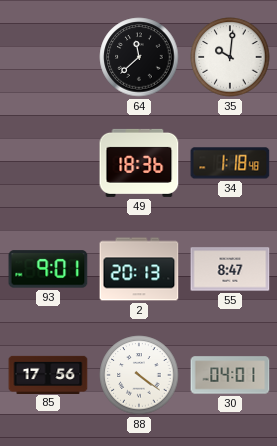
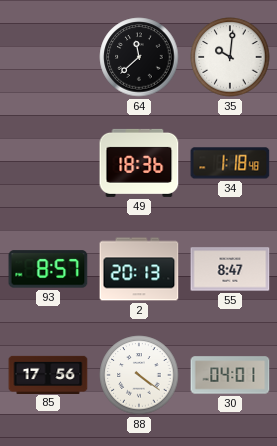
93: 9:01 -> 8:57
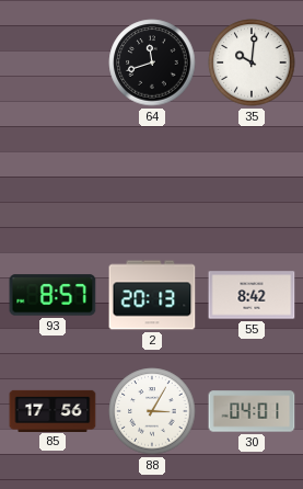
64: 11:38 -> 11:42
49: 18:36 -> none
34: 1:18 -> none
55: 8:47 -> 8:42
88: 4:21 -> 3:05
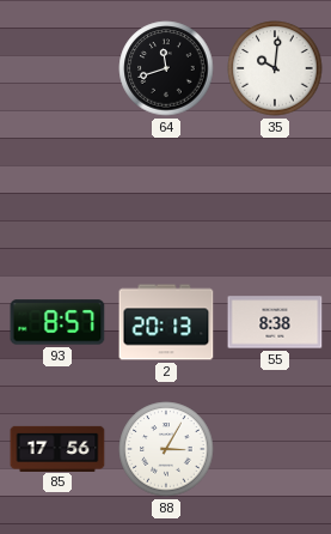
55: 8:42 -> 8:38
30: 04:01 -> none
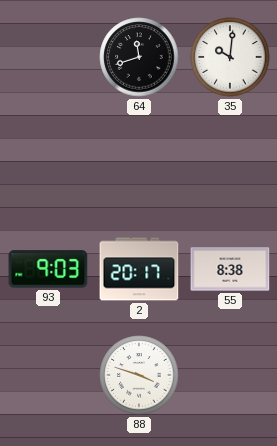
93: 8:57 -> 9:03
2: 20:13 -> 20:17
85: 17:56 -> none
88: 3:05 -> 3:48
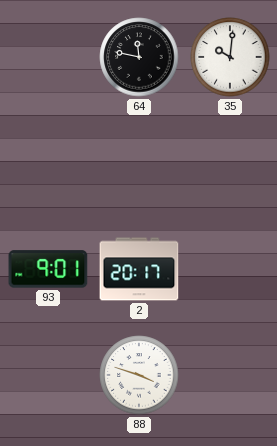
64: 11:42 -> 11:47
93: 9:03 -> 9:01
55: 8:38 -> none
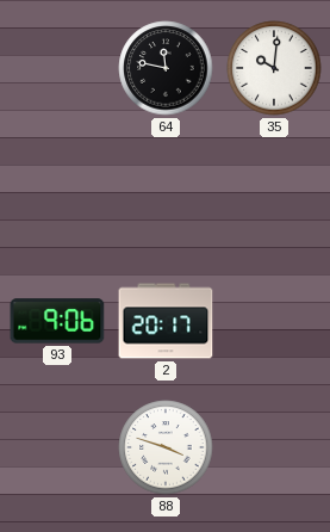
93: 9:01 -> 9:06
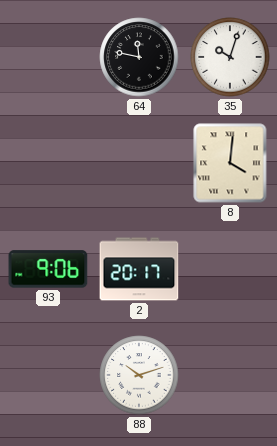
35: 10:01 -> 10:03
8: none -> 4:01
88: 3:48 -> 10:12
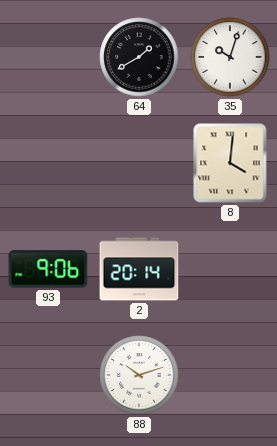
64: 11:47 -> 1:40
2: 20:17 -> 20:14
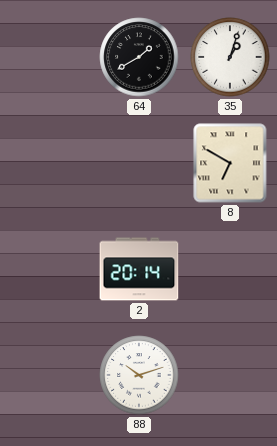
35: 10:03 -> 1:03
8: 4:01 -> 6:50
93: 9:06 -> none
